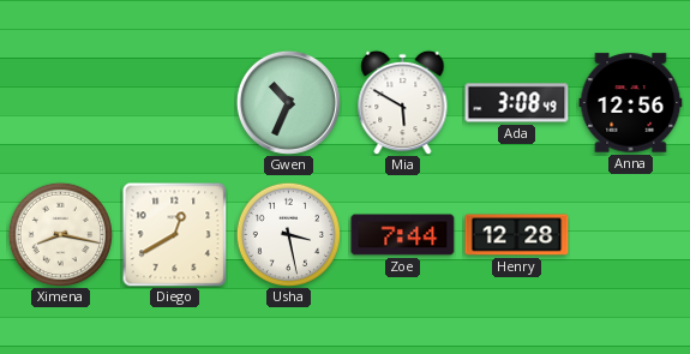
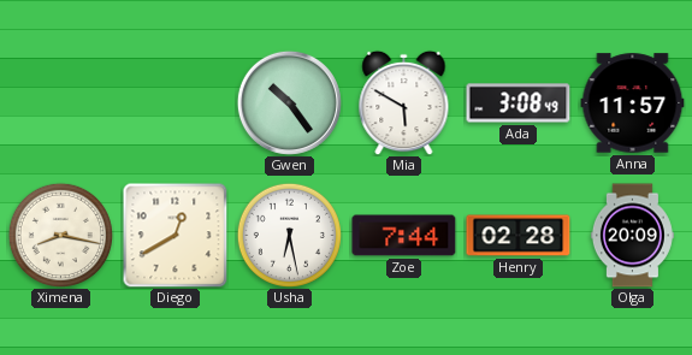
Gwen: 10:34 -> 10:24
Anna: 12:56 -> 11:57
Usha: 3:28 -> 6:28
Henry: 12:28 -> 02:28
Olga: none -> 20:09
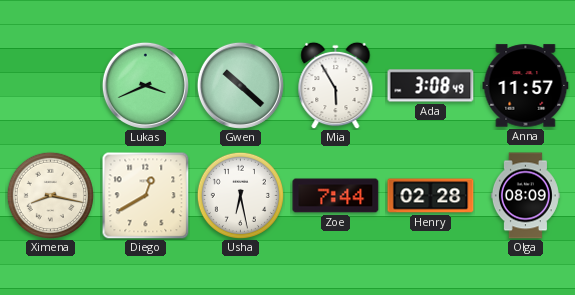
Lukas: none -> 3:41
Gwen: 10:24 -> 10:22
Mia: 5:50 -> 5:55
Olga: 20:09 -> 08:09
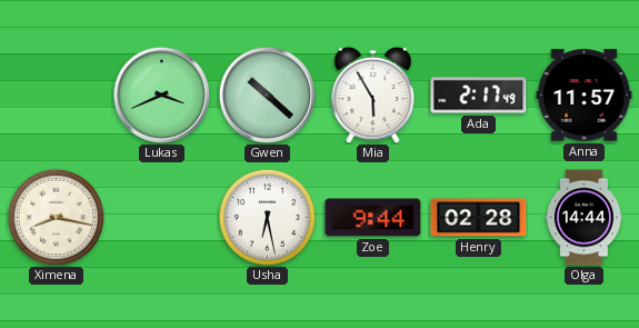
Ada: 3:08 -> 2:17
Diego: 12:40 -> none
Zoe: 7:44 -> 9:44
Olga: 08:09 -> 14:44
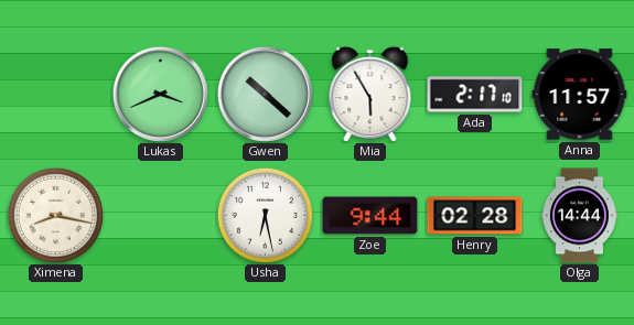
Ada: 2:17:49 -> 2:17:10
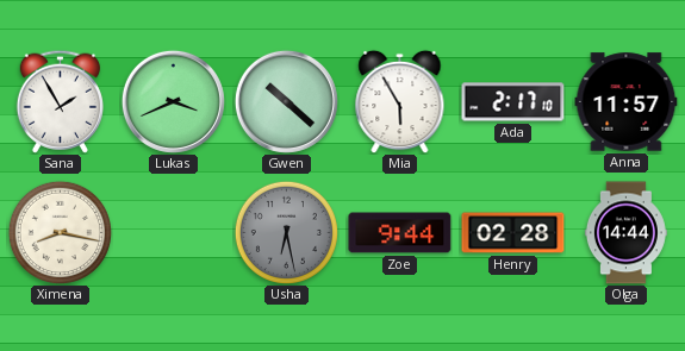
Sana: none -> 1:55
Usha dial: white -> grey
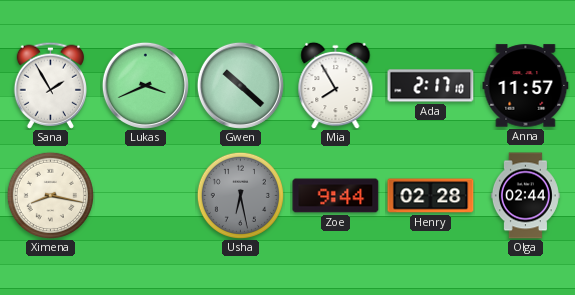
Mia: 5:55 -> 7:55
Olga: 14:44 -> 02:44
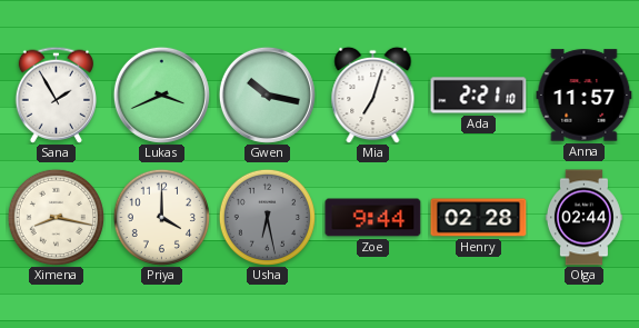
Gwen: 10:22 -> 10:17
Mia: 7:55 -> 7:03
Ada: 2:17 -> 2:21
Priya: none -> 4:00
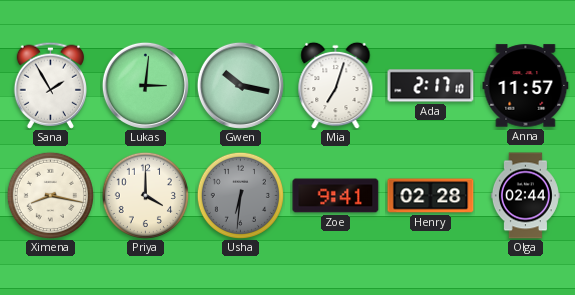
Lukas: 3:41 -> 3:01
Ada: 2:21 -> 2:17
Usha: 6:28 -> 6:31
Zoe: 9:44 -> 9:41
